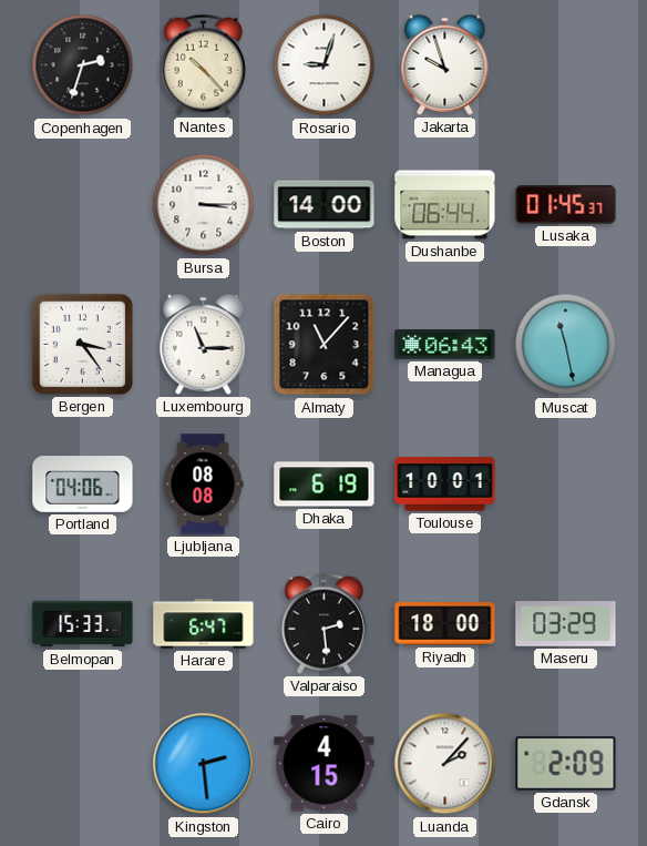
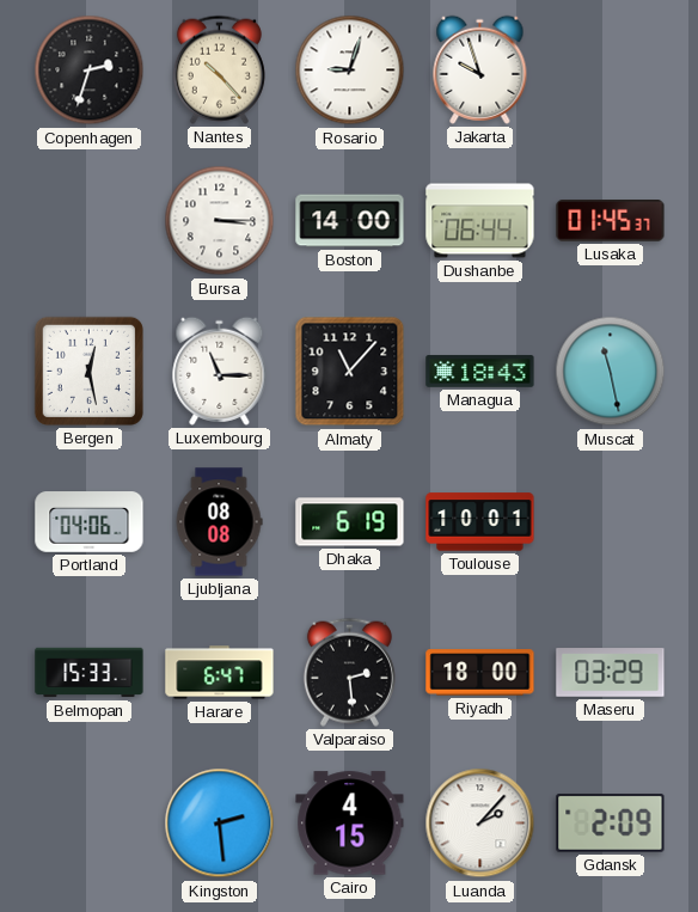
Bergen: 3:24 -> 12:28
Managua: 06:43 -> 18:43
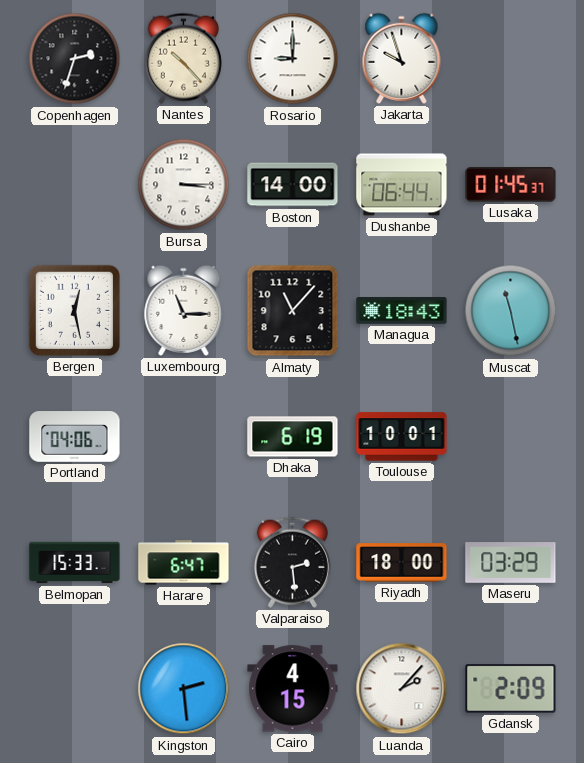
Rosario: 9:03 -> 9:00
Ljubljana: 08:08 -> none
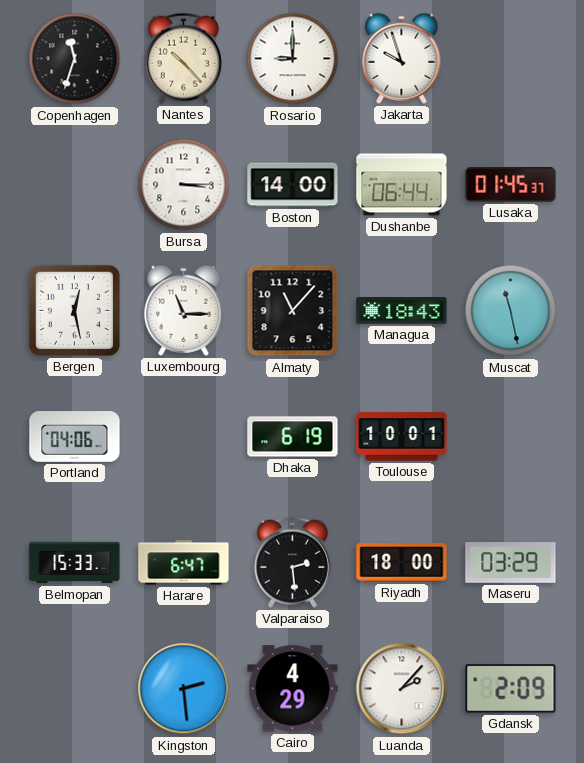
Copenhagen: 2:33 -> 11:33
Cairo: 4:15 -> 4:29
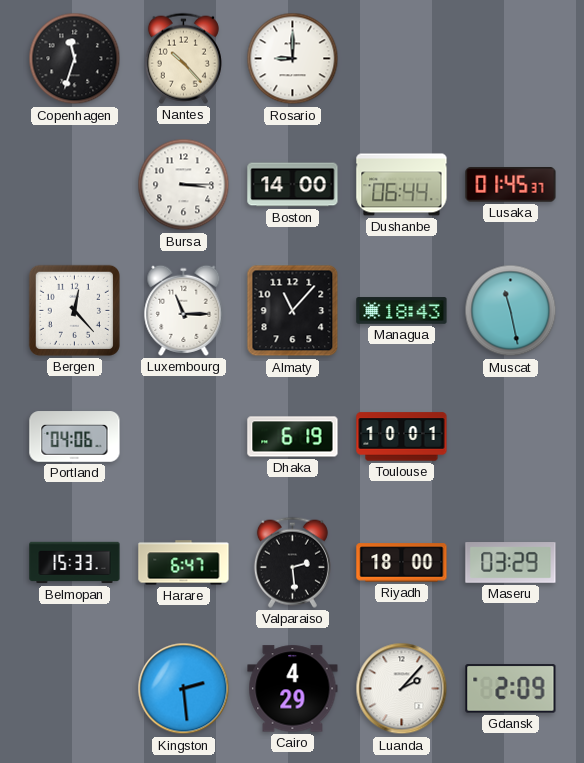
Jakarta: 9:57 -> none
Bergen: 12:28 -> 12:23
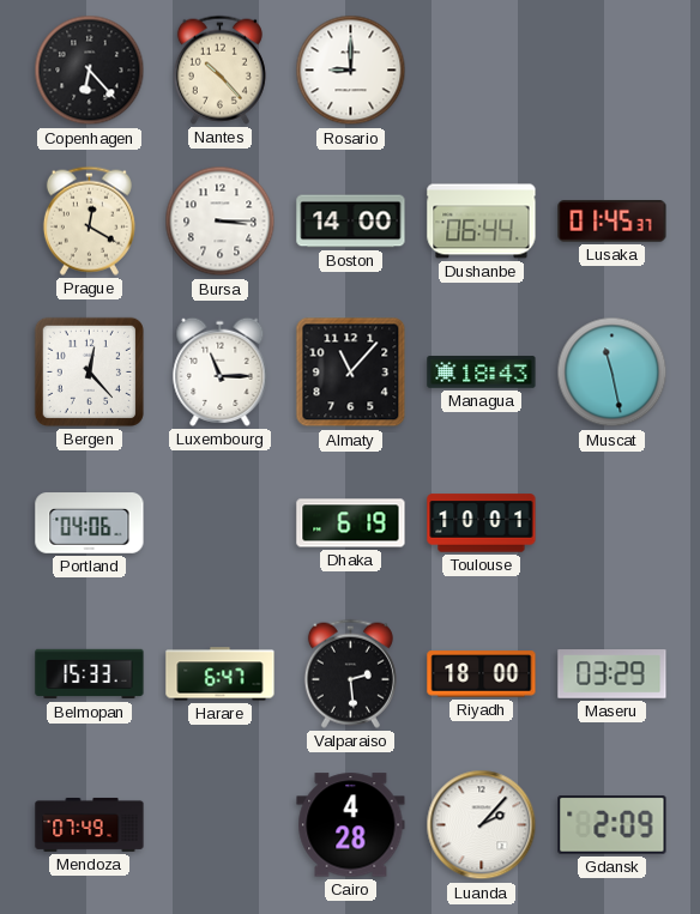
Copenhagen: 11:33 -> 6:23
Prague: none -> 12:20
Mendoza: none -> 07:49
Kingston: 2:29 -> none
Cairo: 4:29 -> 4:28
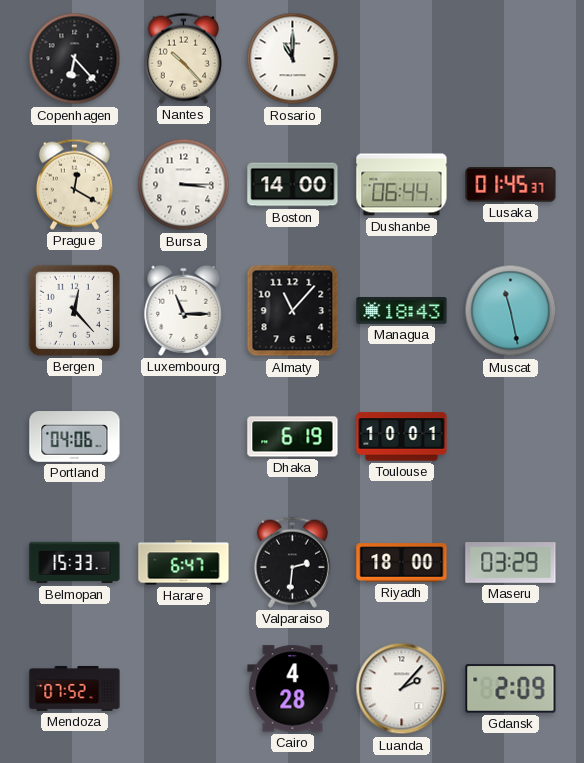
Rosario: 9:00 -> 11:00
Valparaiso: 2:29 -> 2:31
Mendoza: 07:49 -> 07:52
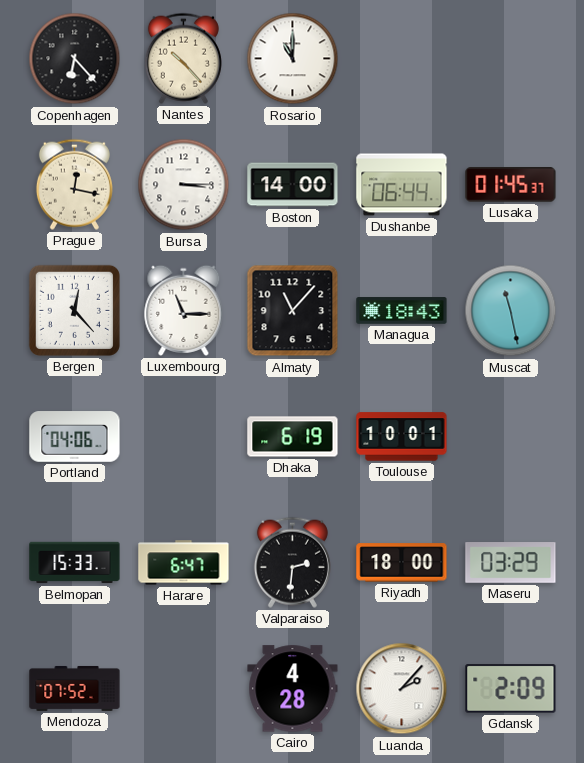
Prague: 12:20 -> 12:17
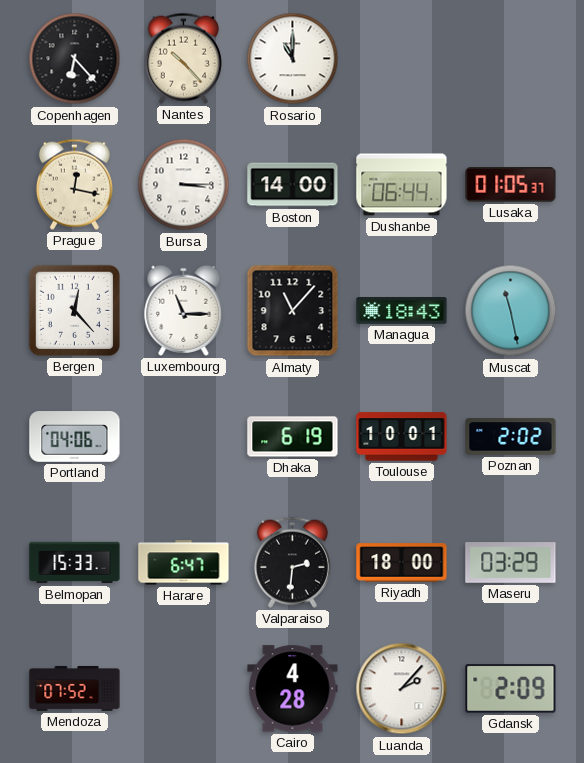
Lusaka: 01:45 -> 01:05
Poznan: none -> 2:02
